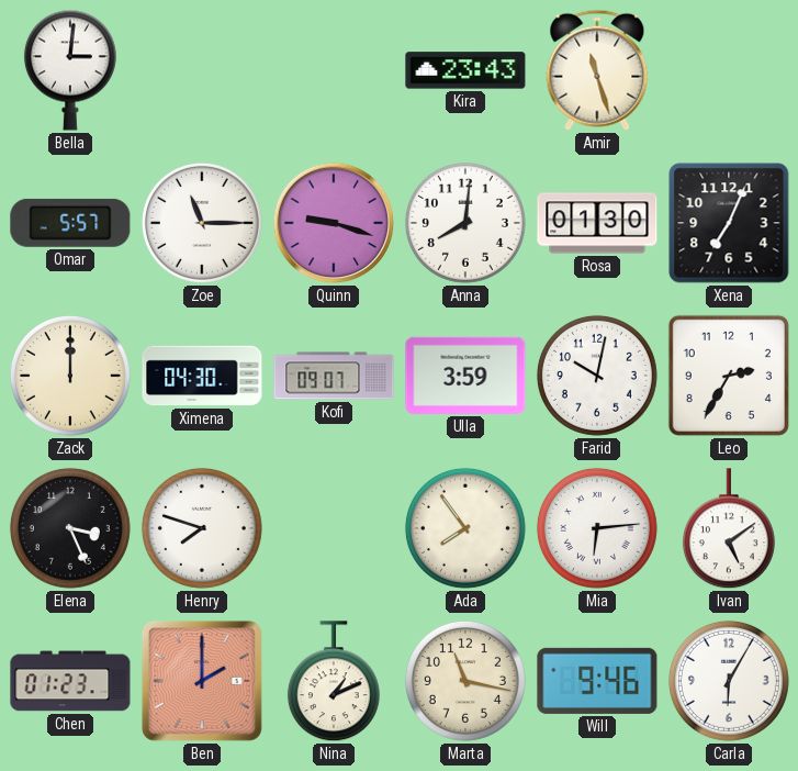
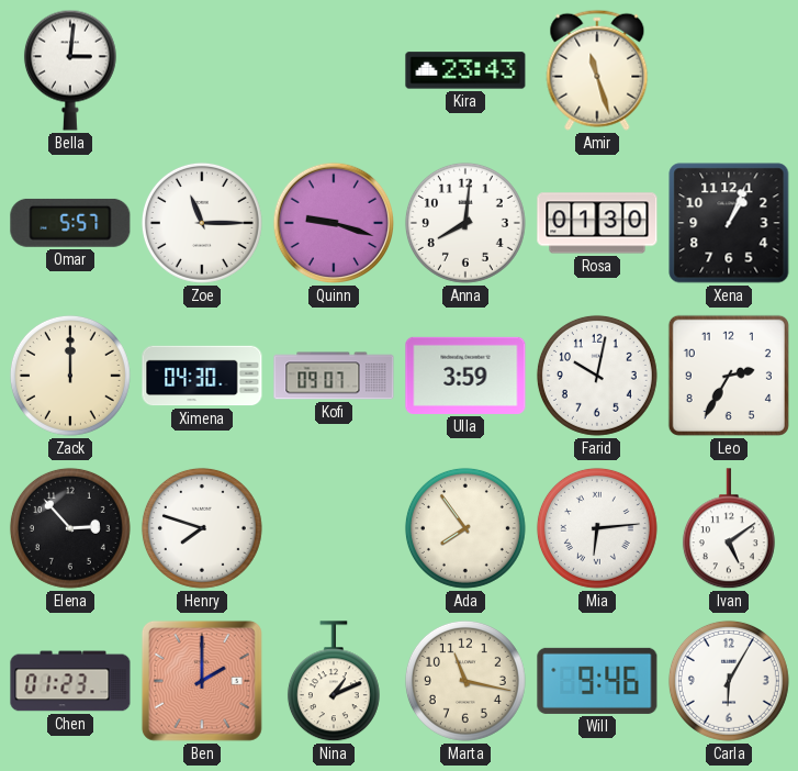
Xena: 7:04 -> 1:04
Elena: 3:26 -> 2:53
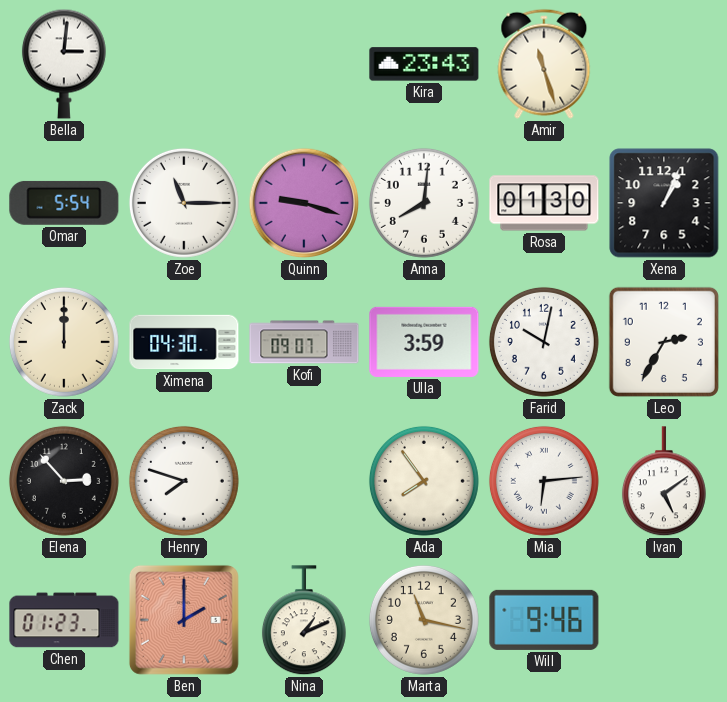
Omar: 5:57 -> 5:54
Carla: 6:05 -> none
